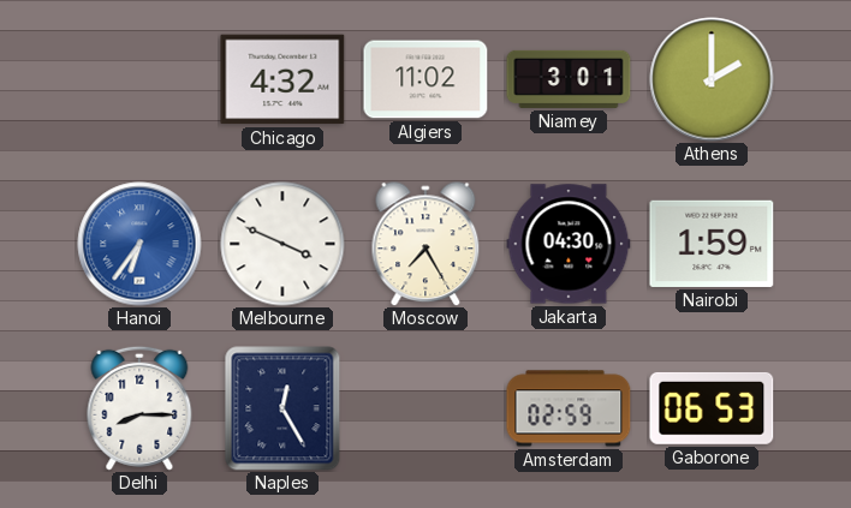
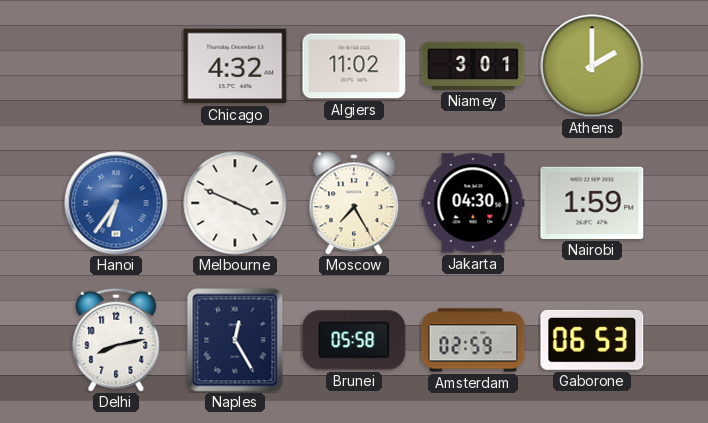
Delhi: 8:15 -> 8:13
Brunei: none -> 05:58
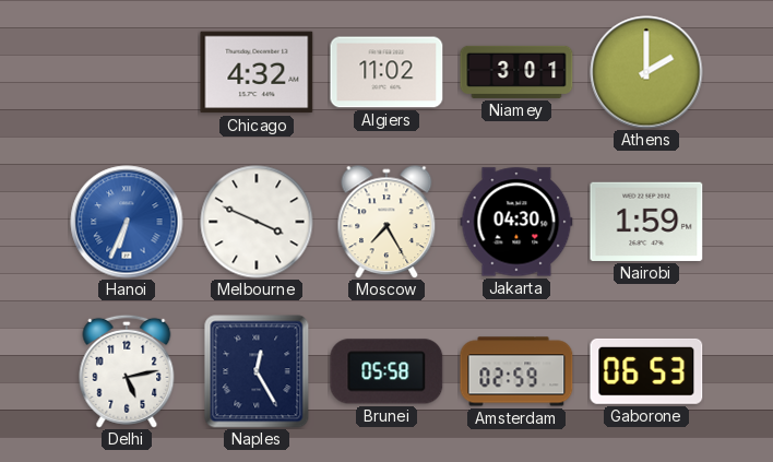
Hanoi: 6:36 -> 6:34
Delhi: 8:13 -> 5:13
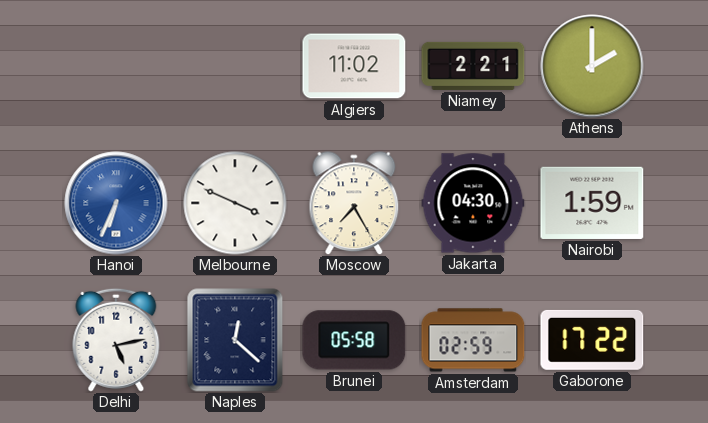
Chicago: 4:32 -> none
Niamey: 3:01 -> 2:21
Naples: 12:25 -> 12:22
Gaborone: 06:53 -> 17:22
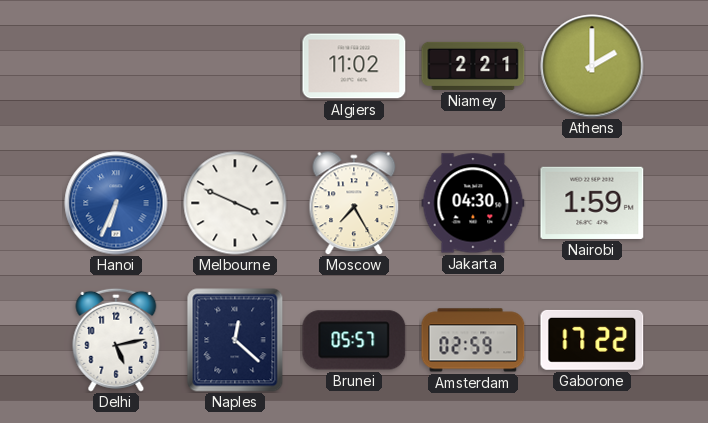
Brunei: 05:58 -> 05:57
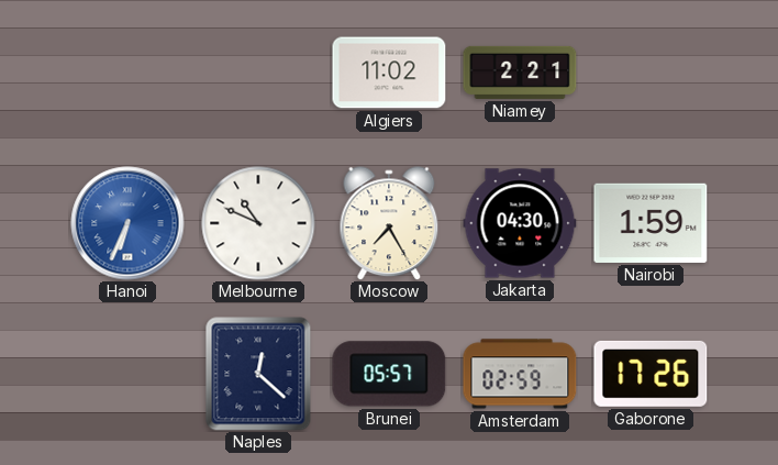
Athens: 2:00 -> none
Melbourne: 3:49 -> 10:49
Delhi: 5:13 -> none
Gaborone: 17:22 -> 17:26
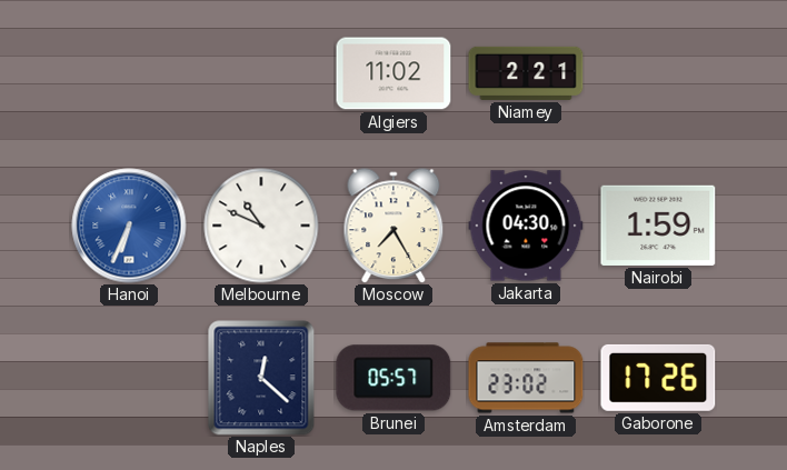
Amsterdam: 02:59 -> 23:02
